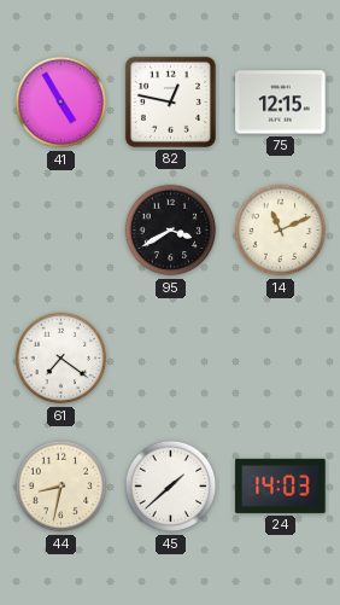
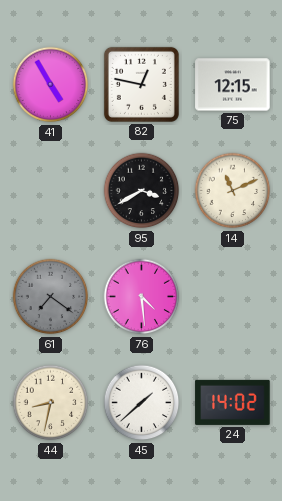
61 dial: white -> grey
76: none -> 4:29
24: 14:03 -> 14:02
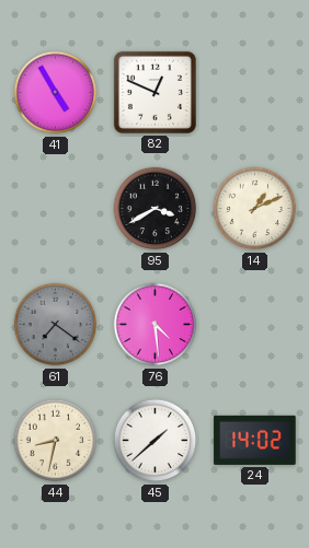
82: 12:47 -> 12:49
75: 12:15 -> none
14: 11:11 -> 1:11
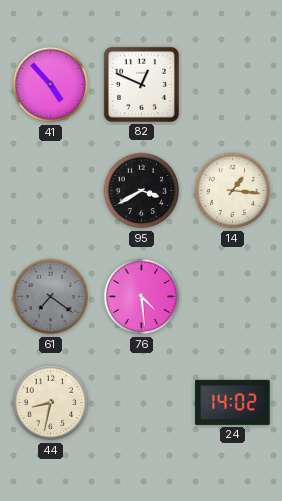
41: 4:55 -> 4:53
14: 1:11 -> 1:16
45: 1:38 -> none
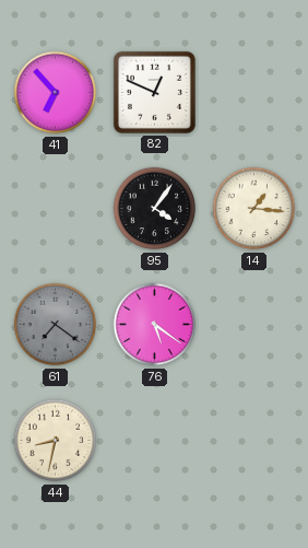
41: 4:53 -> 6:53
95: 3:40 -> 4:06
76: 4:29 -> 5:21
24: 14:02 -> none
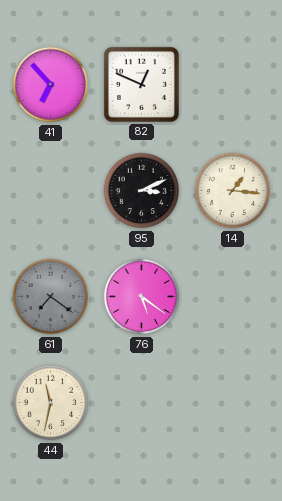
95: 4:06 -> 3:11
44: 8:32 -> 11:32
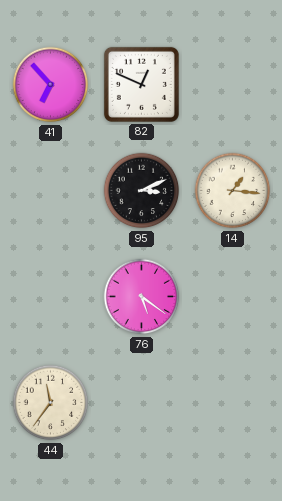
61: 7:21 -> none
44: 11:32 -> 11:36
